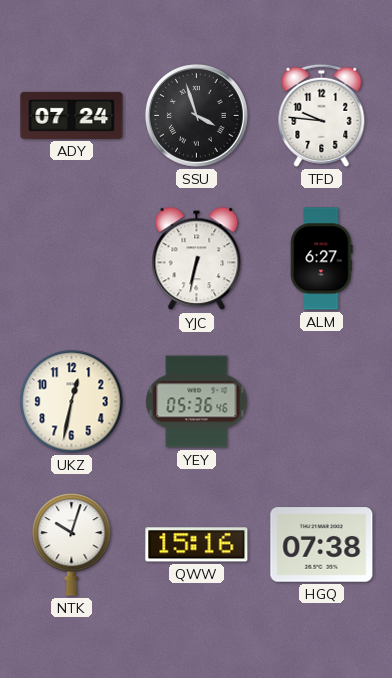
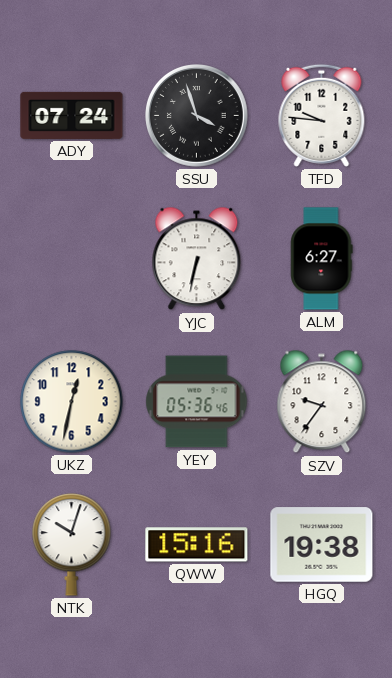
SZV: none -> 9:36
HGQ: 07:38 -> 19:38
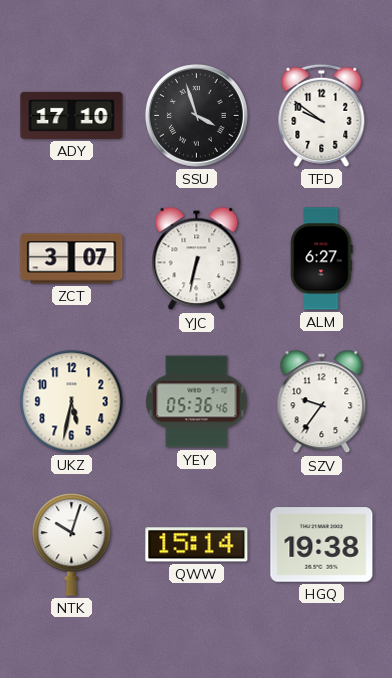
ADY: 07:24 -> 17:10
TFD: 9:46 -> 9:51
ZCT: none -> 3:07
UKZ: 12:32 -> 5:32
QWW: 15:16 -> 15:14
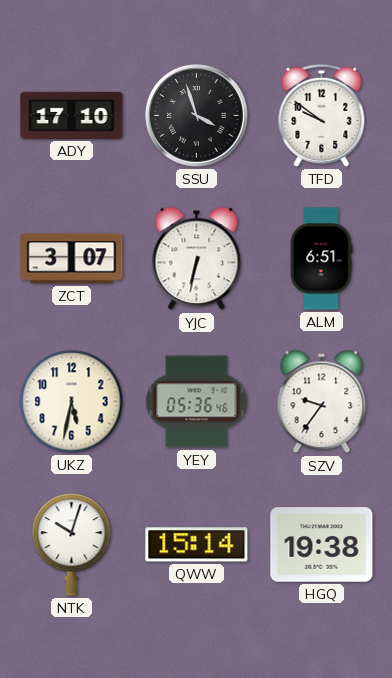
ALM: 6:27 -> 6:51
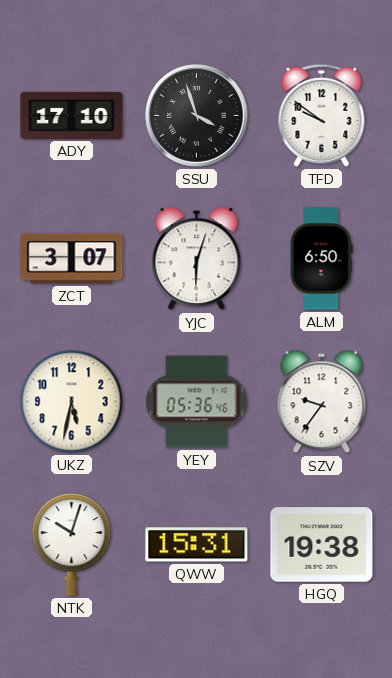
YJC: 6:32 -> 6:03
ALM: 6:51 -> 6:50
QWW: 15:14 -> 15:31
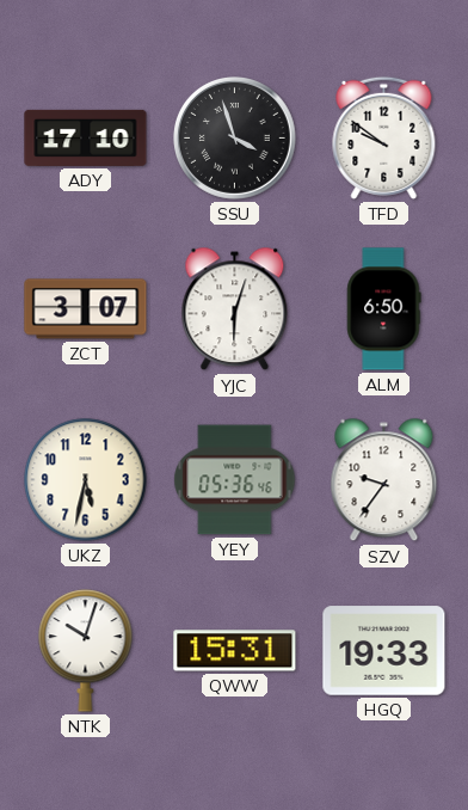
HGQ: 19:38 -> 19:33
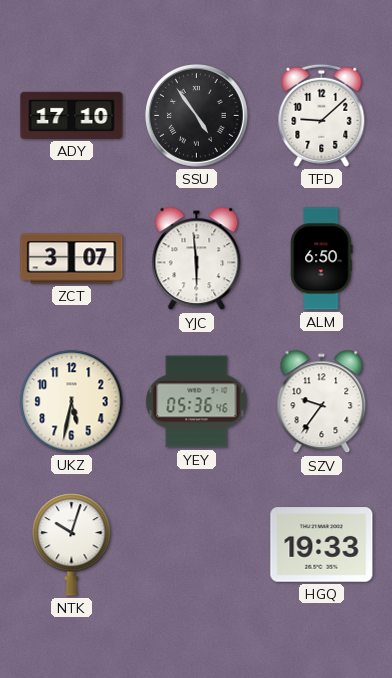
SSU: 3:57 -> 4:54
TFD: 9:51 -> 9:08
YJC: 6:03 -> 5:59
QWW: 15:31 -> none
